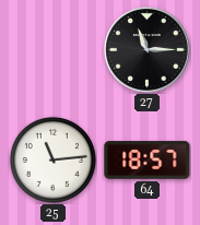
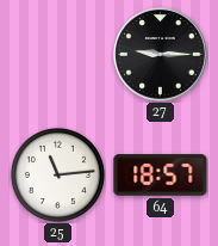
27: 11:15 -> 9:15
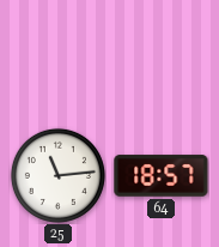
27: 9:15 -> none
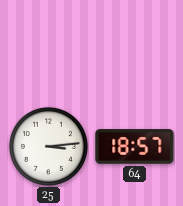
25: 11:14 -> 3:14
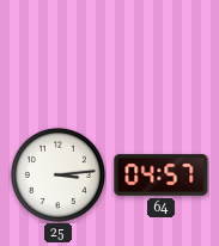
64: 18:57 -> 04:57
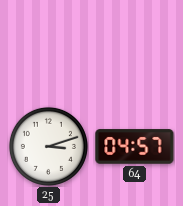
25: 3:14 -> 3:12
